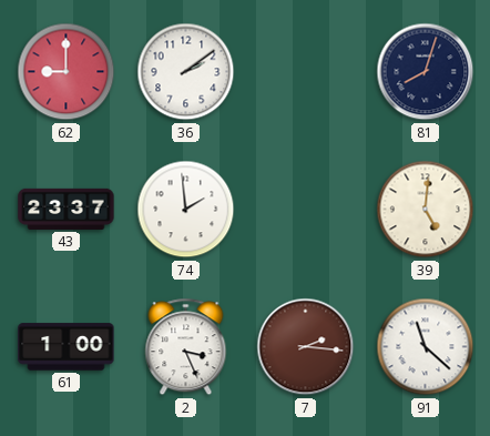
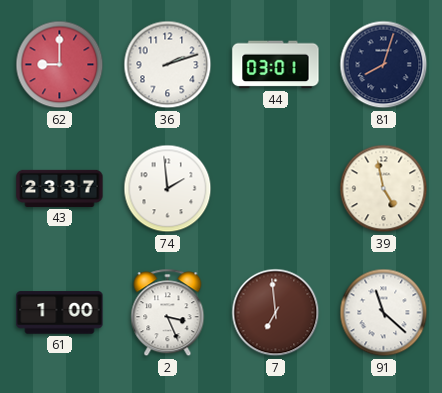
36: 2:09 -> 2:12
44: none -> 03:01
39: 5:01 -> 4:58
7: 2:16 -> 6:59
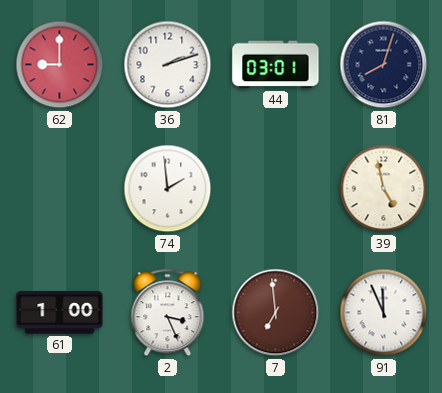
43: 23:37 -> none
91: 11:22 -> 11:56
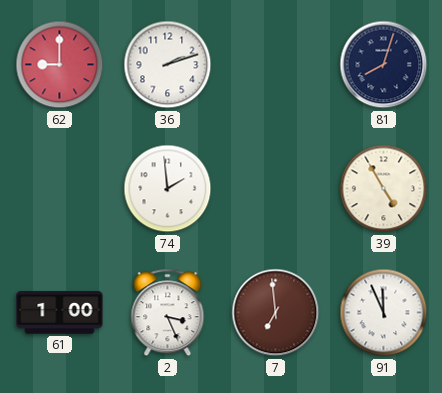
44: 03:01 -> none
39: 4:58 -> 4:55
